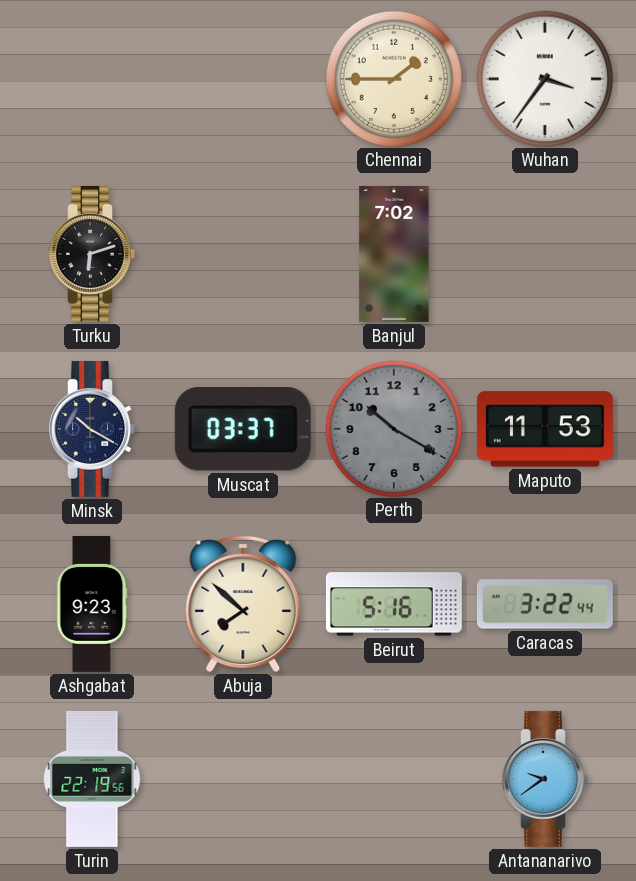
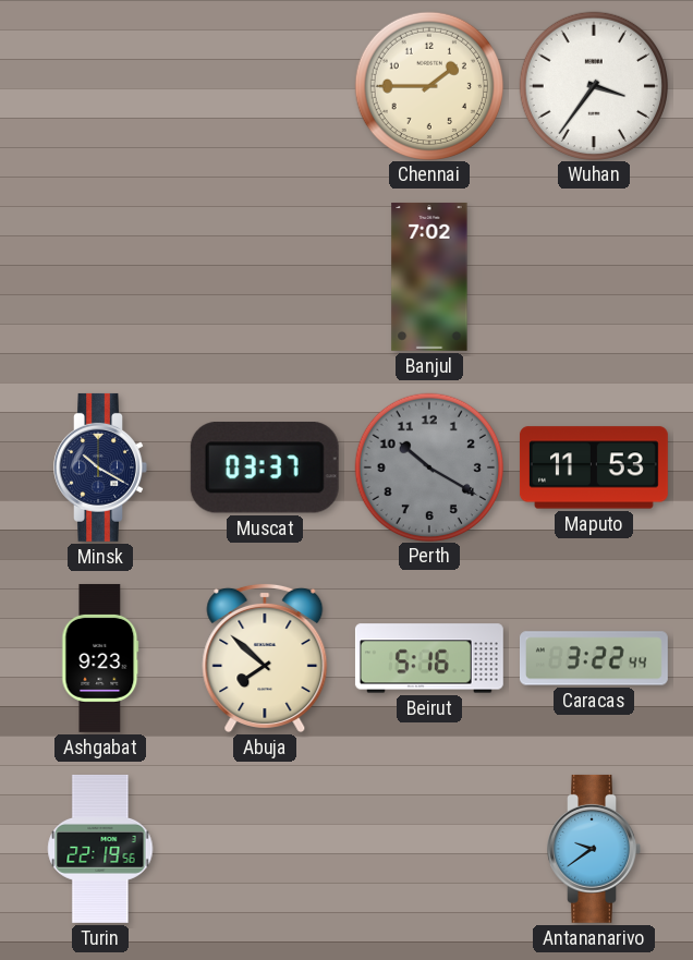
Turku: 6:12 -> none
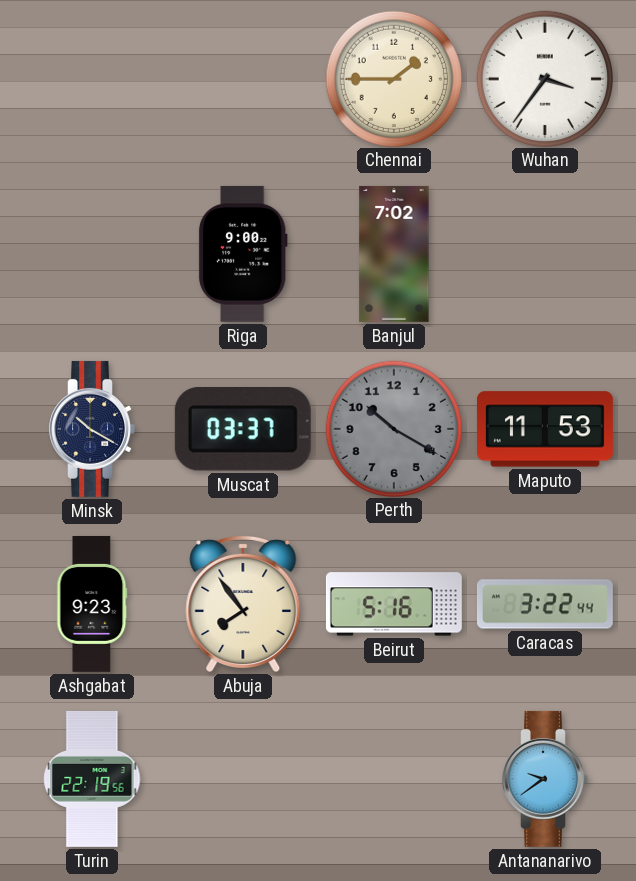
Riga: none -> 9:00
Abuja: 7:52 -> 7:54
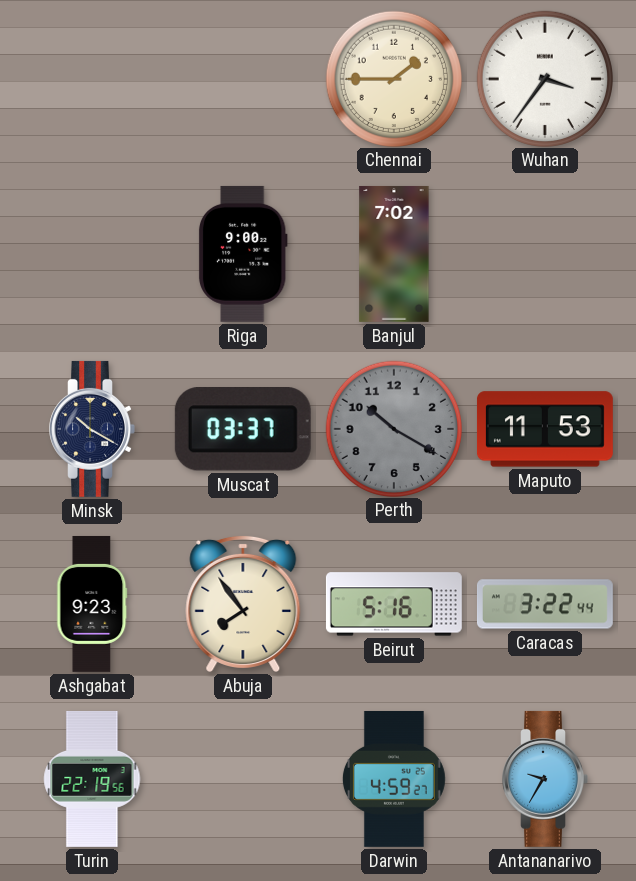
Darwin: none -> 4:59
Antananarivo: 9:39 -> 9:35
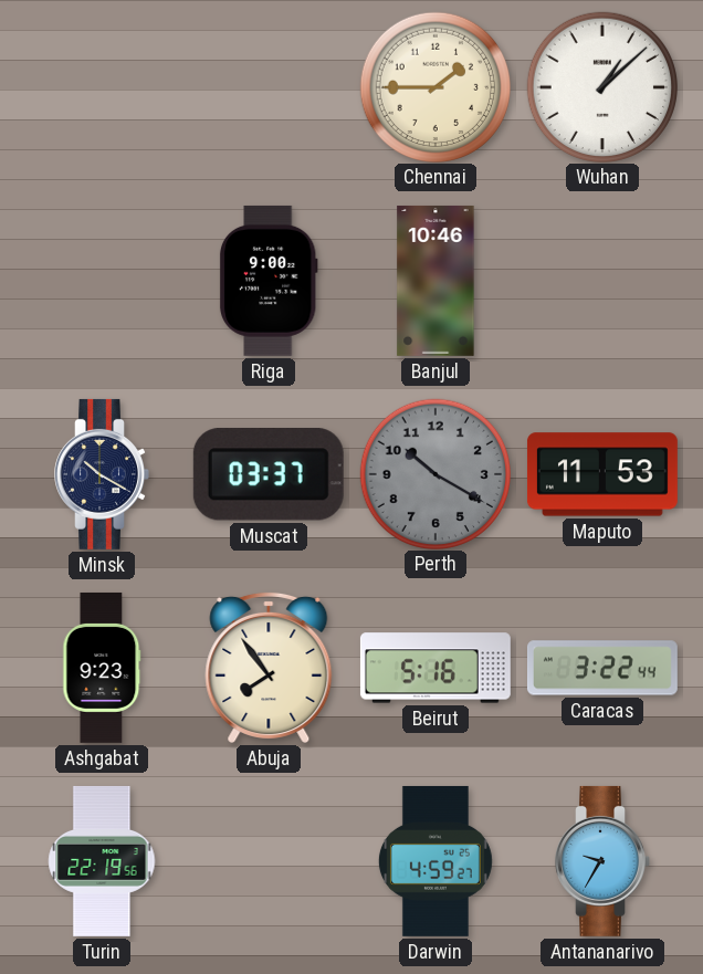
Wuhan: 3:36 -> 1:08
Banjul: 7:02 -> 10:46
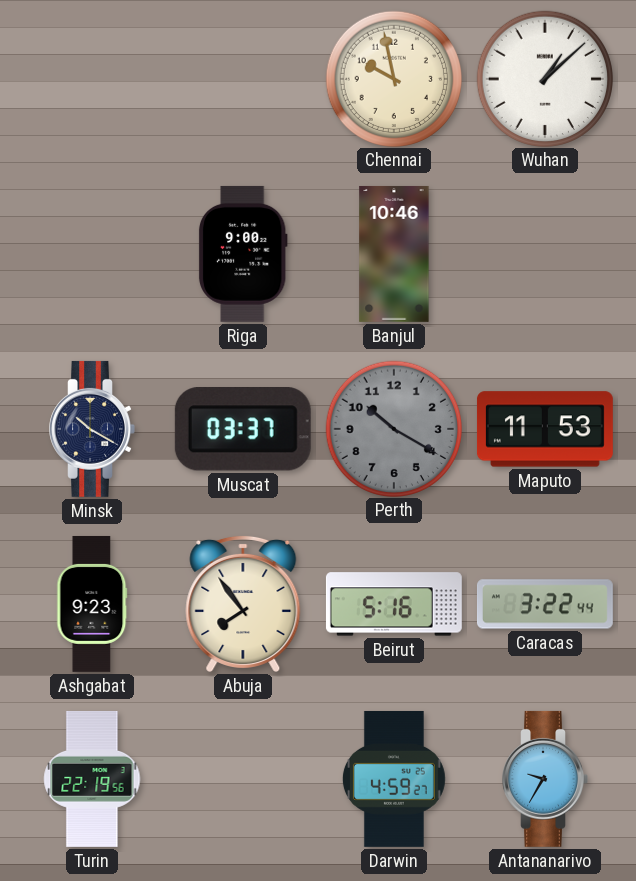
Chennai: 1:45 -> 9:58
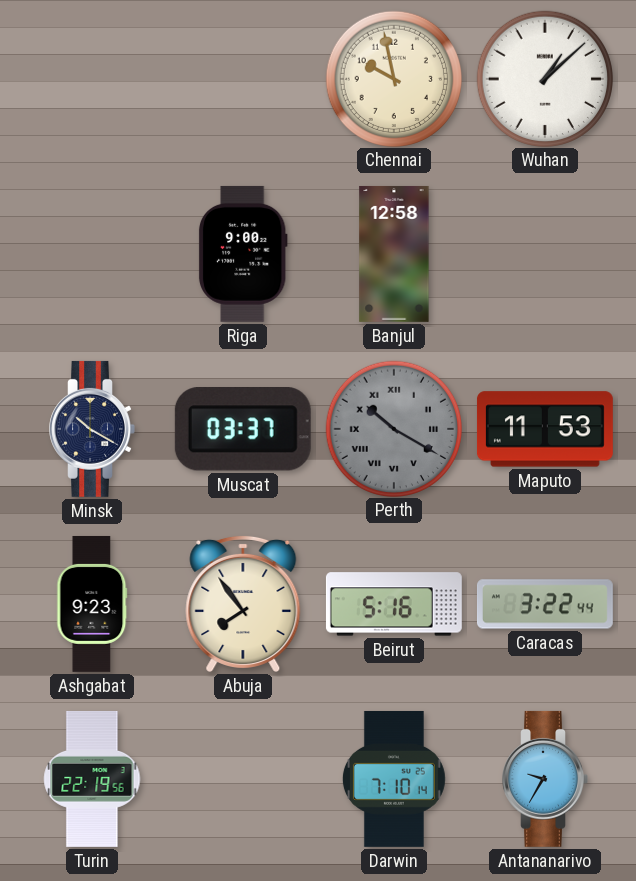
Banjul: 10:46 -> 12:58
Perth numerals: Arabic -> Roman
Darwin: 4:59 -> 7:10
